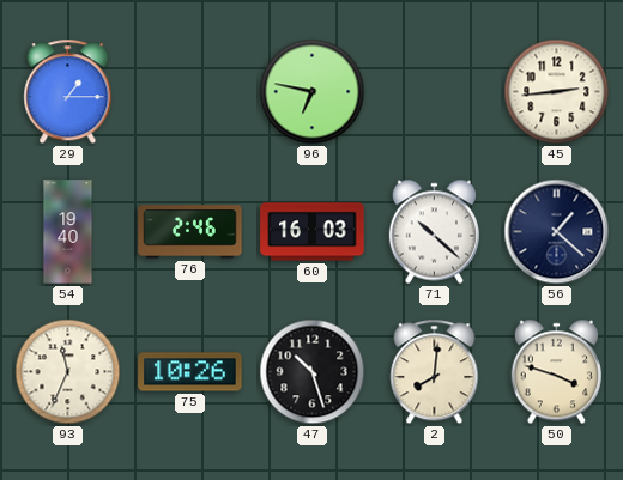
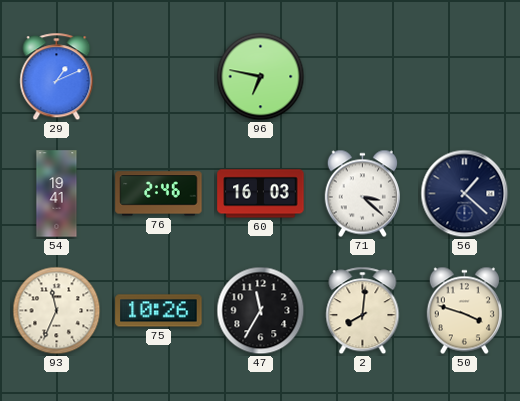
29: 1:15 -> 1:11
45: 2:44 -> none
54: 19:40 -> 19:41
71: 10:22 -> 3:22
47: 10:27 -> 11:35
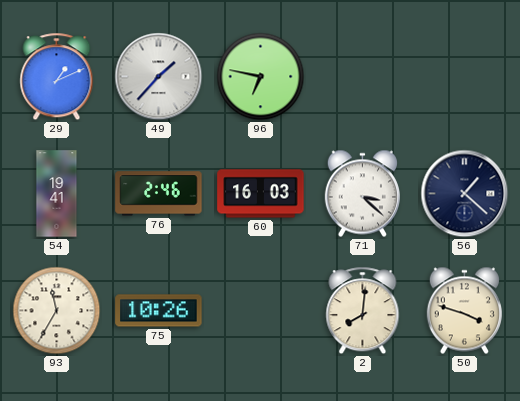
49: none -> 1:37
93: 11:34 -> 11:35
47: 11:35 -> none
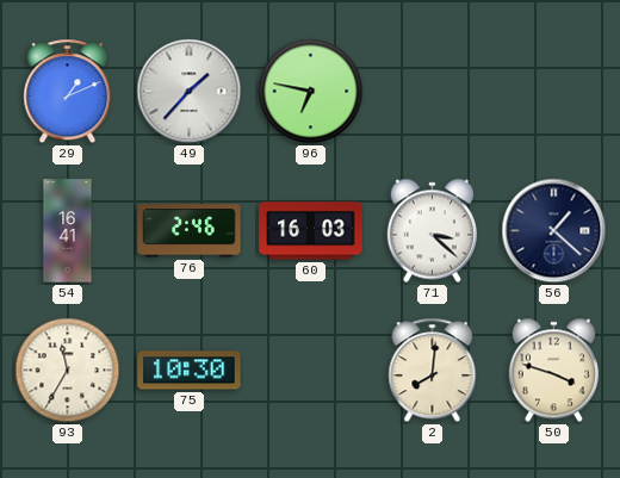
54: 19:41 -> 16:41
75: 10:26 -> 10:30
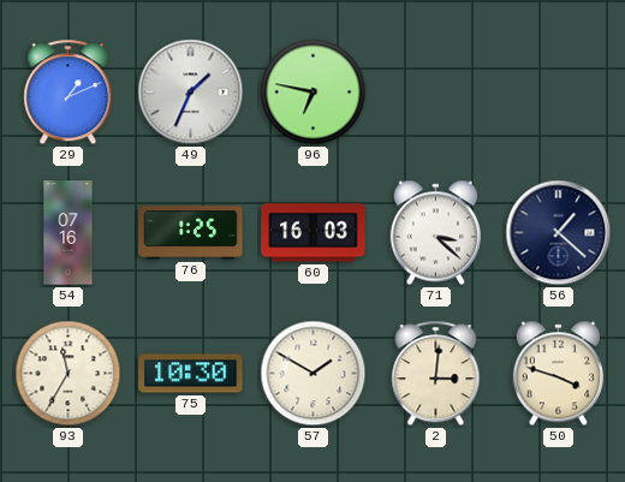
49: 1:37 -> 1:34
54: 16:41 -> 07:16
76: 2:46 -> 1:25
57: none -> 1:50
2: 8:01 -> 3:01
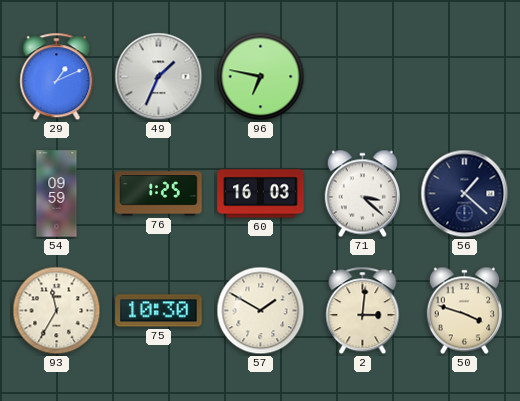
54: 07:16 -> 09:59
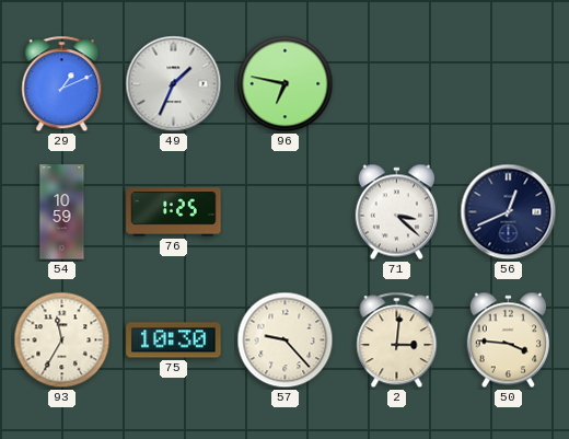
54: 09:59 -> 10:59
60: 16:03 -> none
56: 1:22 -> 12:41
57: 1:50 -> 9:23
50: 3:48 -> 3:46
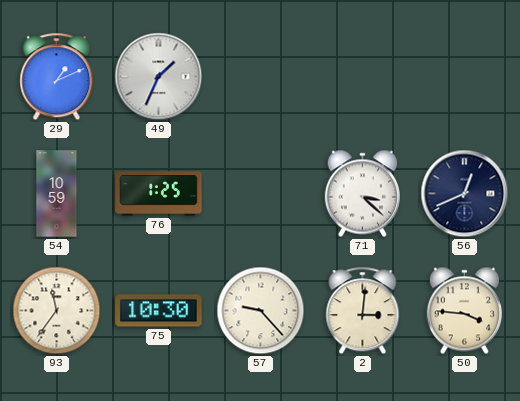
96: 6:47 -> none
93: 11:35 -> 11:36
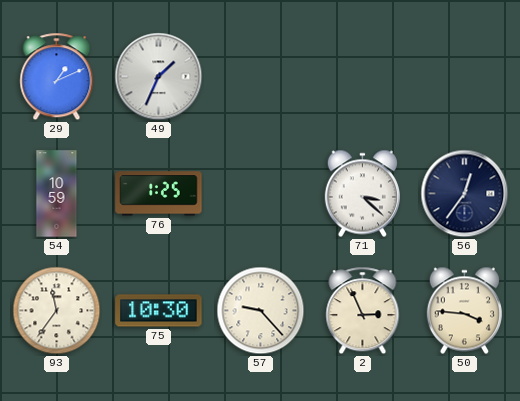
56: 12:41 -> 12:36
2: 3:01 -> 2:56
